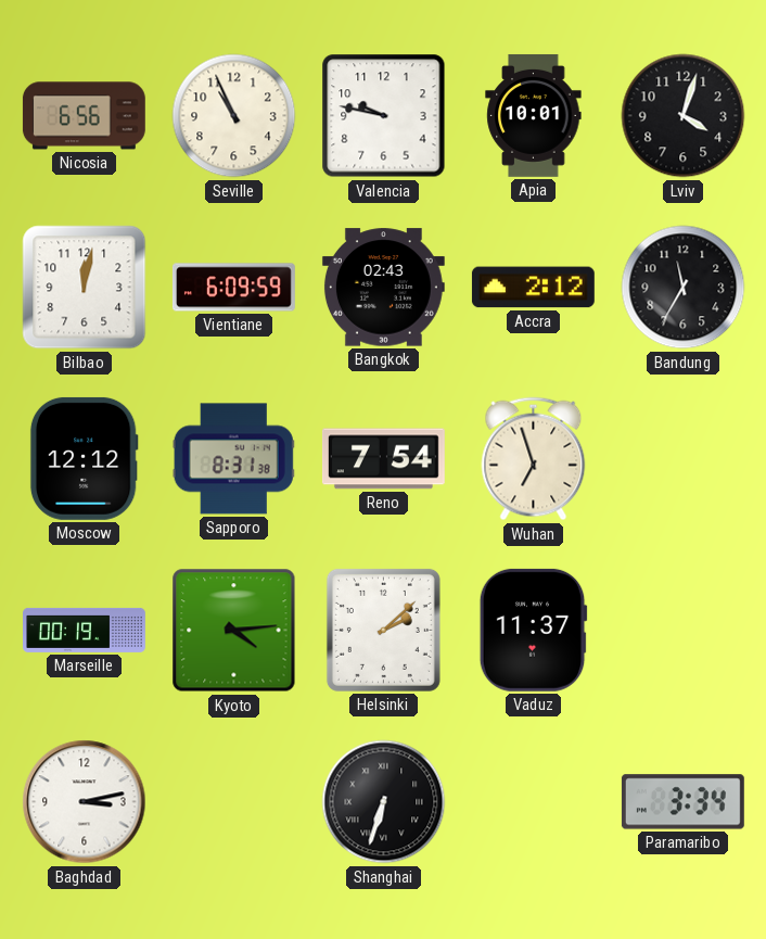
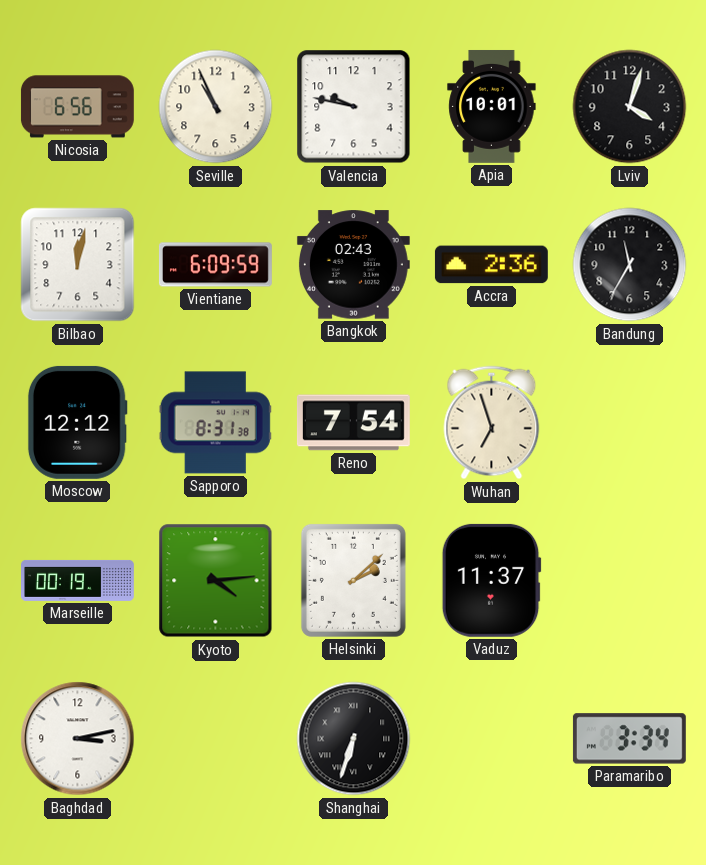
Accra: 2:12 -> 2:36
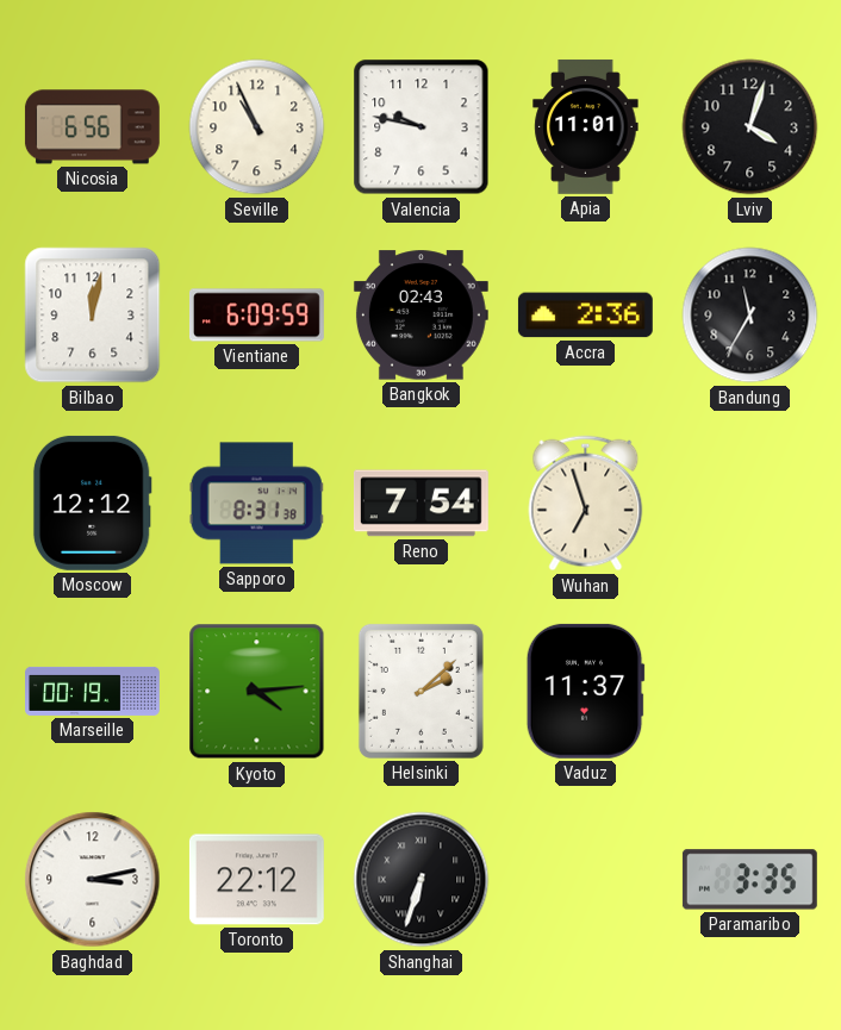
Apia: 10:01 -> 11:01
Toronto: none -> 22:12
Paramaribo: 3:34 -> 3:35
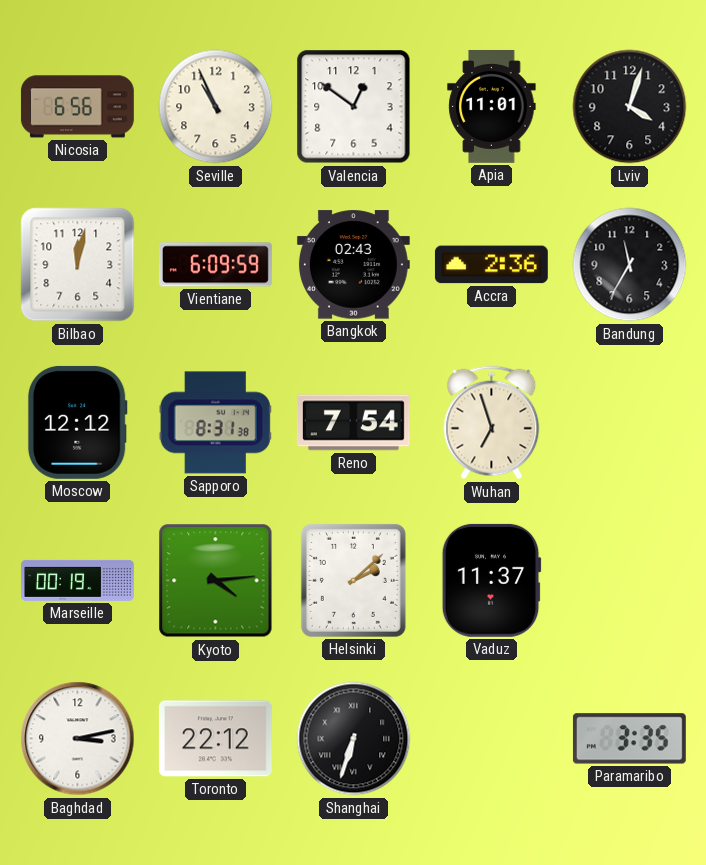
Valencia: 9:47 -> 12:51
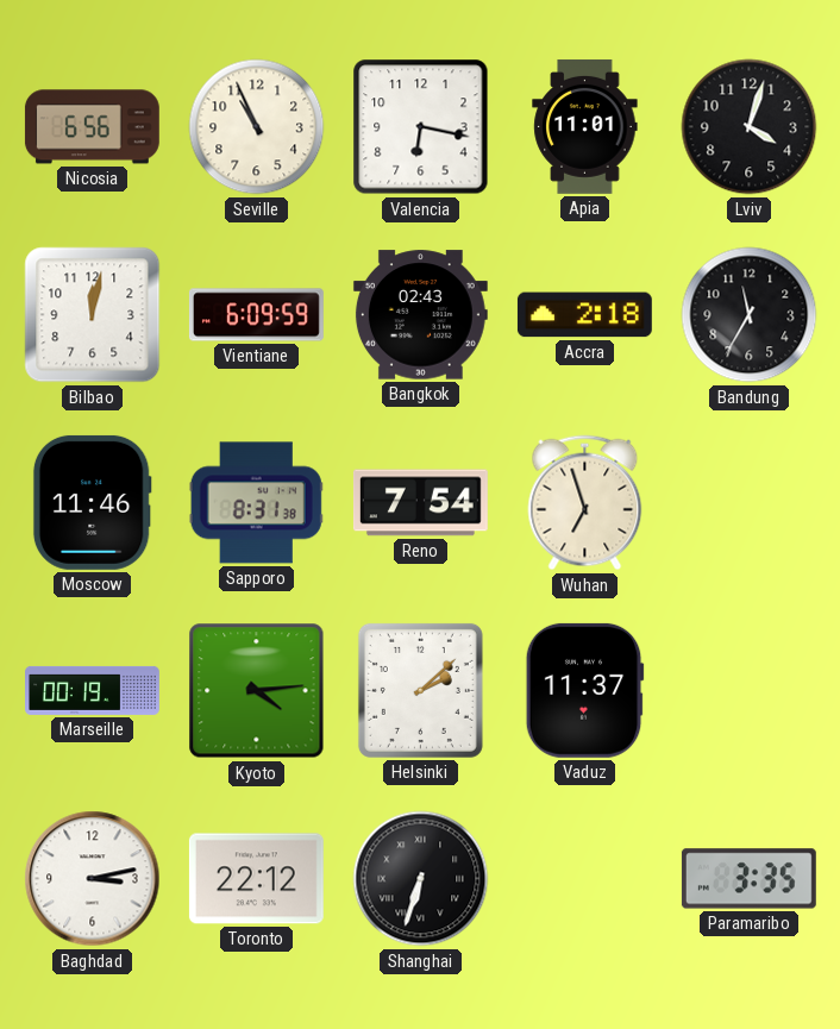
Valencia: 12:51 -> 6:17
Accra: 2:36 -> 2:18
Moscow: 12:12 -> 11:46
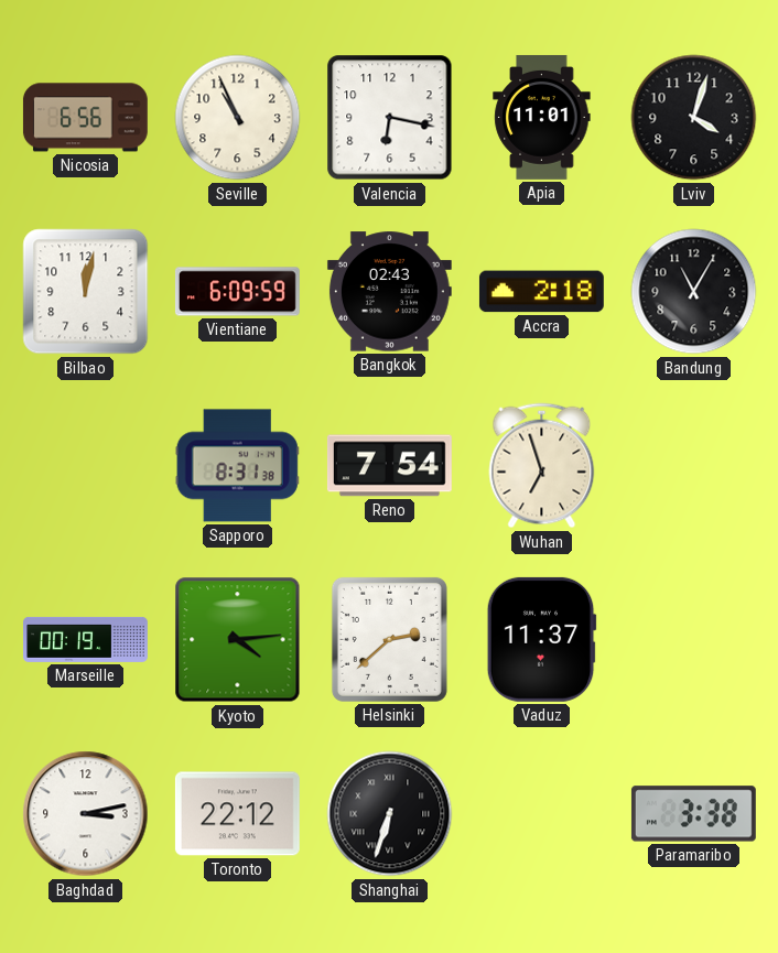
Bandung: 11:35 -> 11:05
Moscow: 11:46 -> none
Helsinki: 2:08 -> 2:38
Paramaribo: 3:35 -> 3:38
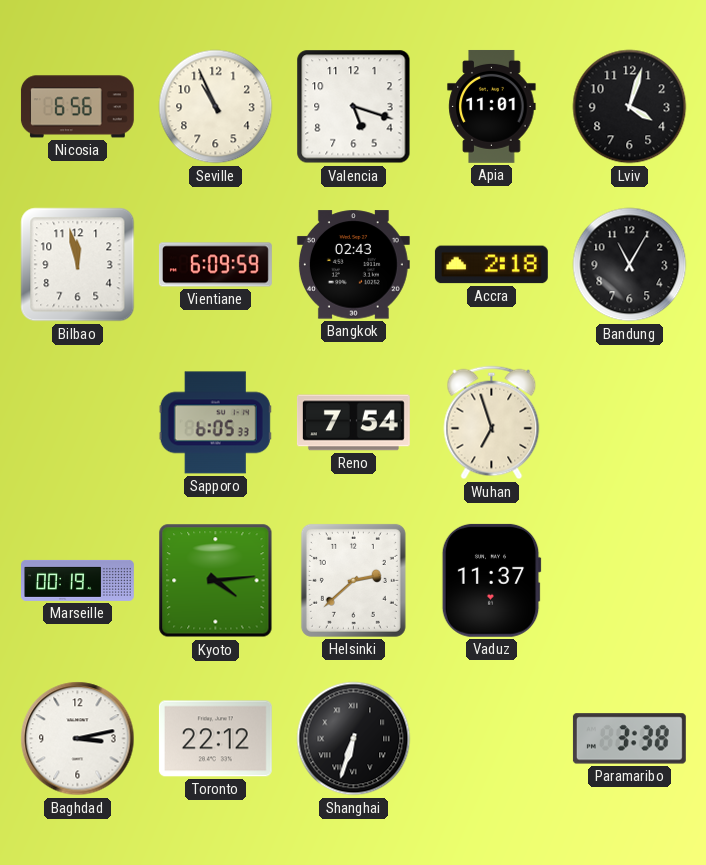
Valencia: 6:17 -> 5:18
Bilbao: 12:02 -> 11:58
Sapporo: 8:31 -> 6:05
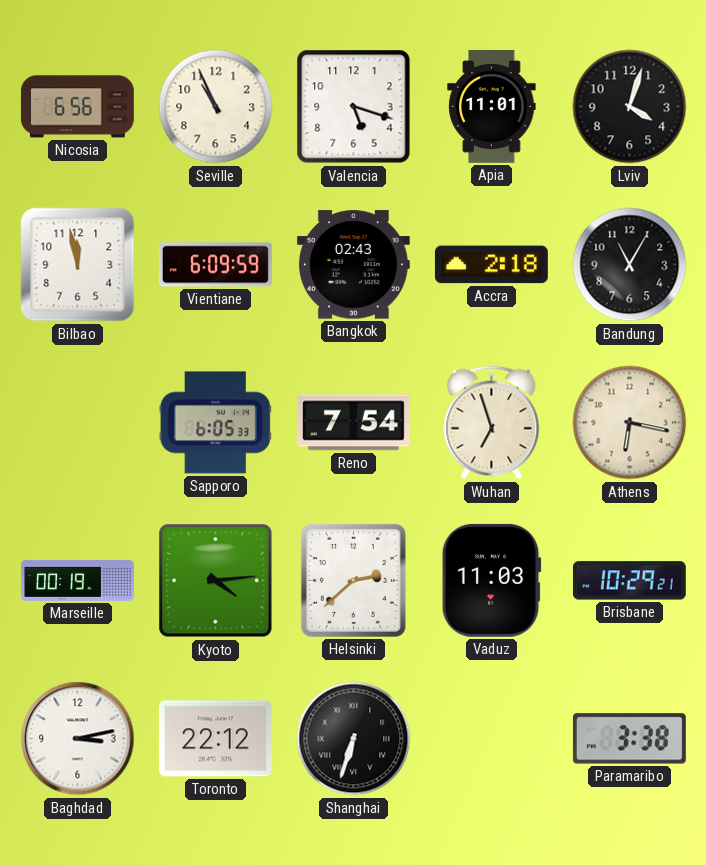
Athens: none -> 6:17
Vaduz: 11:37 -> 11:03
Brisbane: none -> 10:29
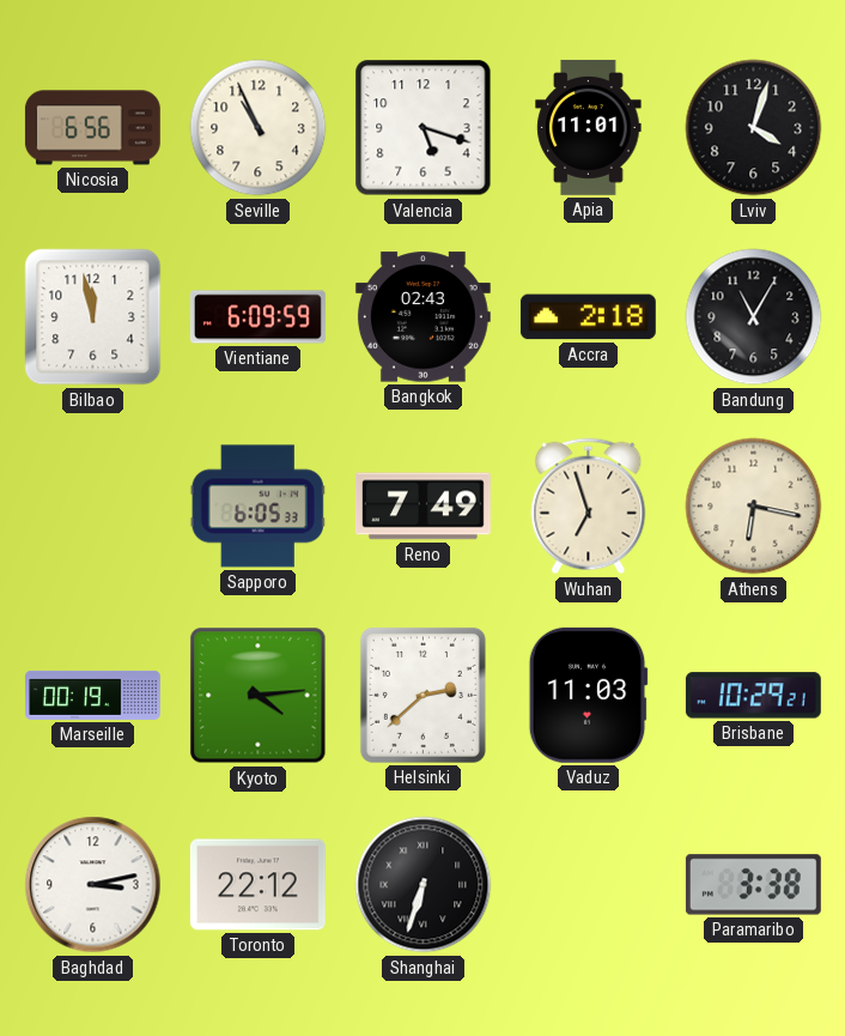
Reno: 7:54 -> 7:49
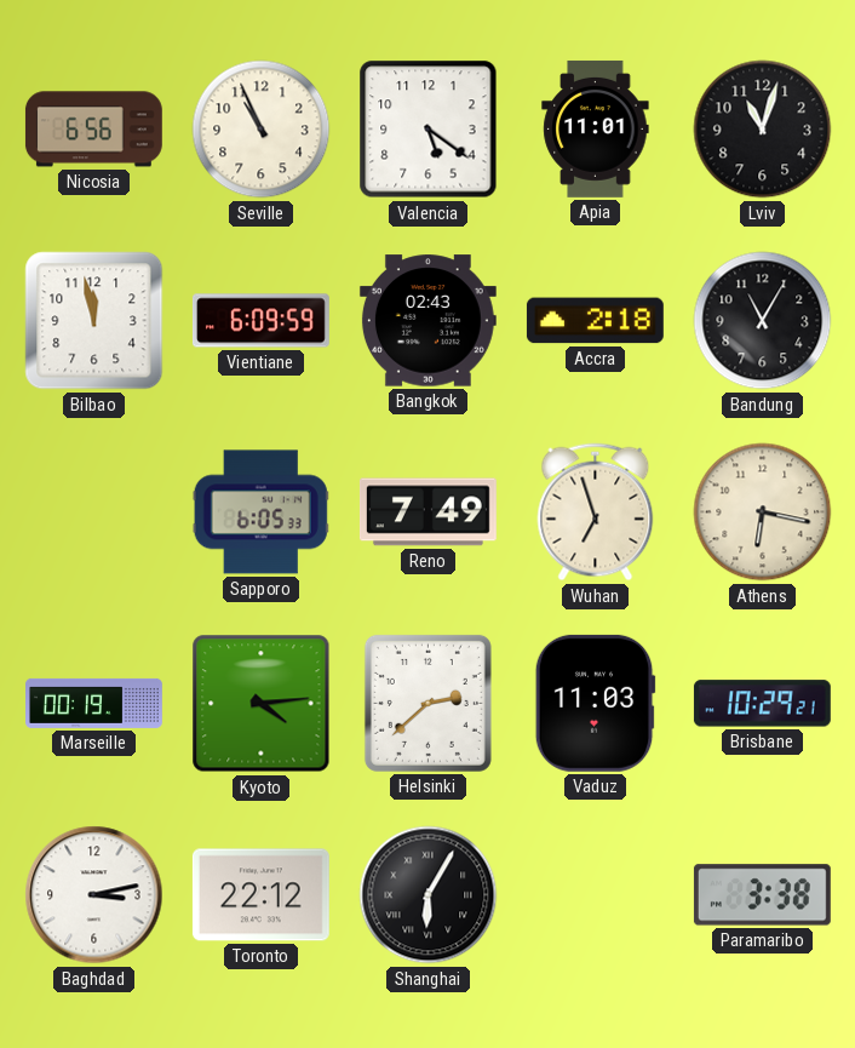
Valencia: 5:18 -> 5:21
Lviv: 4:03 -> 11:03
Shanghai: 6:33 -> 6:05
